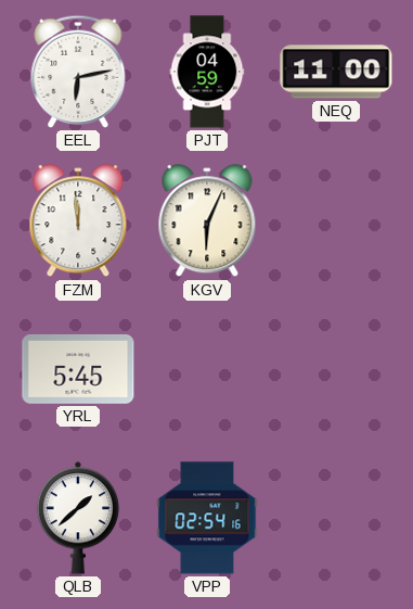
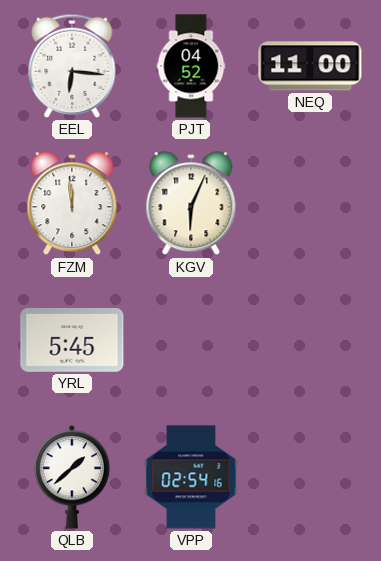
EEL: 6:13 -> 6:16
PJT: 04:59 -> 04:52
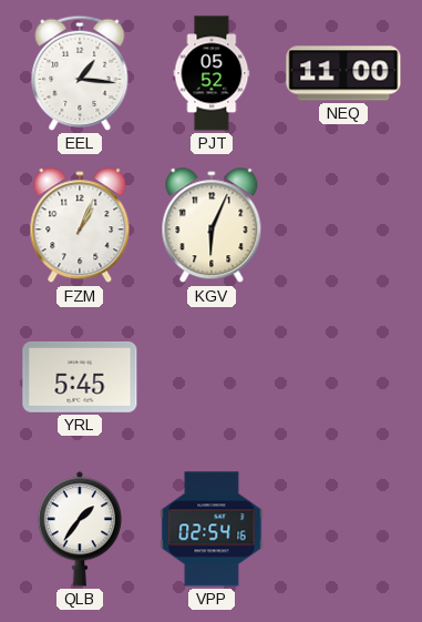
EEL: 6:16 -> 1:16
PJT: 04:52 -> 05:52
FZM: 11:59 -> 1:04
QLB: 1:38 -> 1:36
